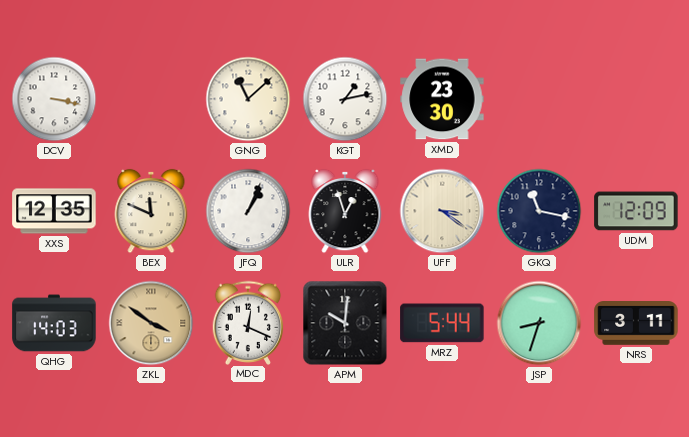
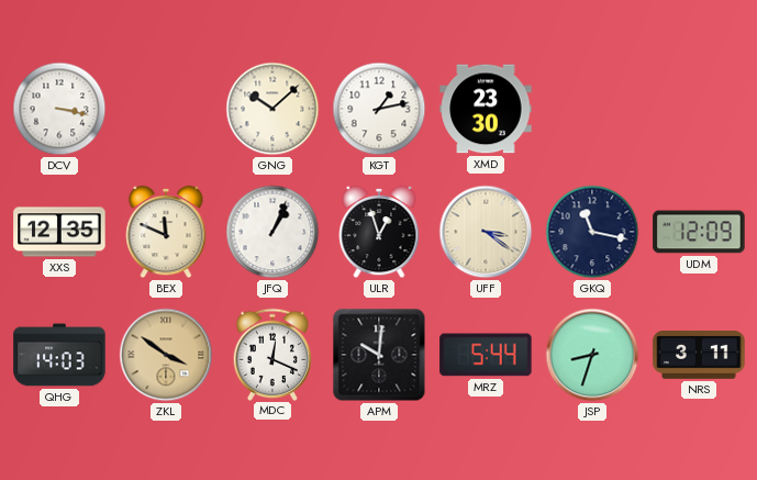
GNG: 11:08 -> 10:08
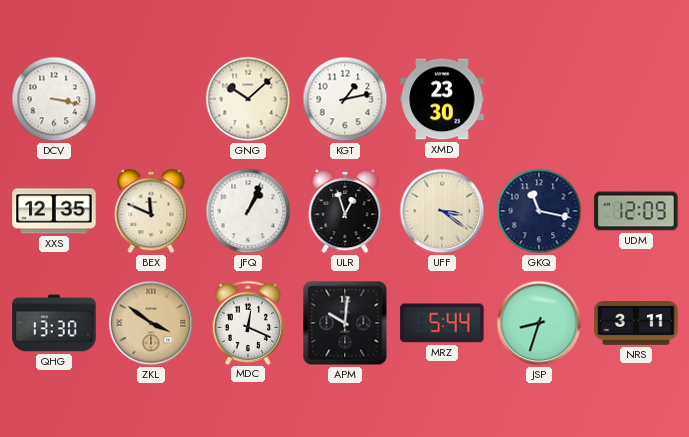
QHG: 14:03 -> 13:30
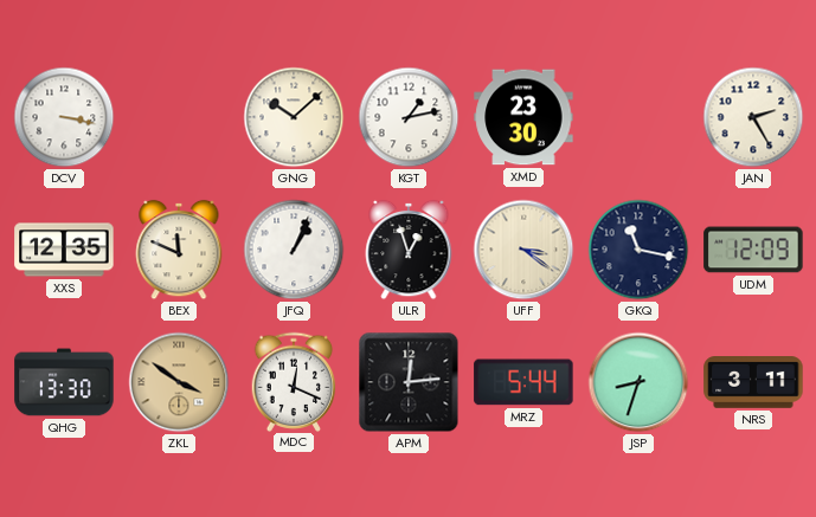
JAN: none -> 2:25
APM: 10:01 -> 12:14
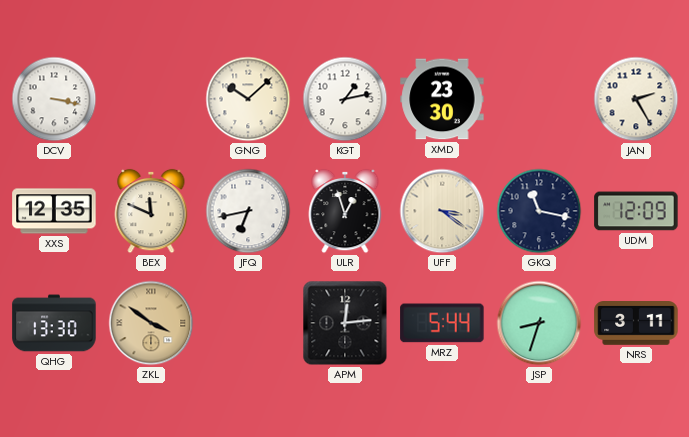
JFQ: 1:04 -> 6:43
MDC: 12:19 -> none
